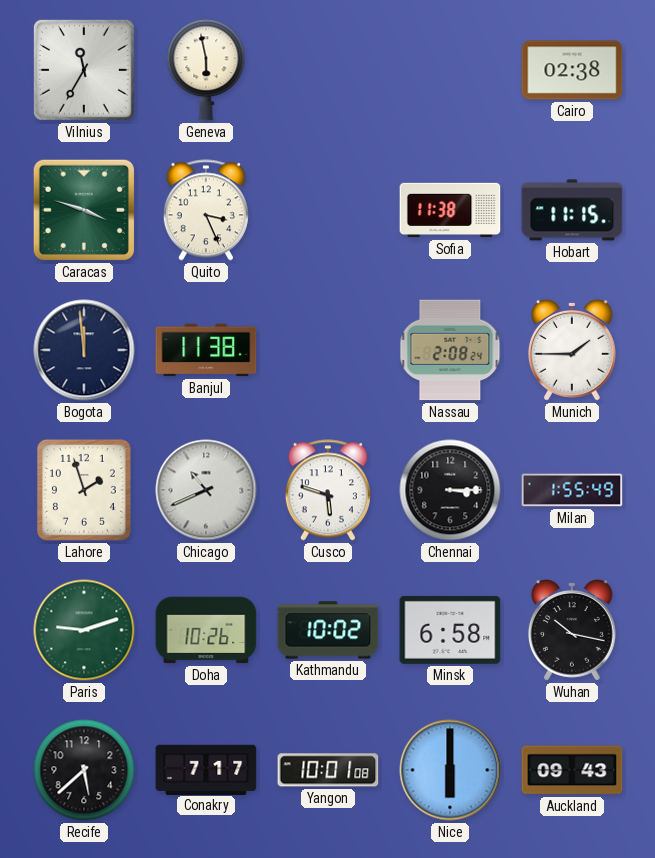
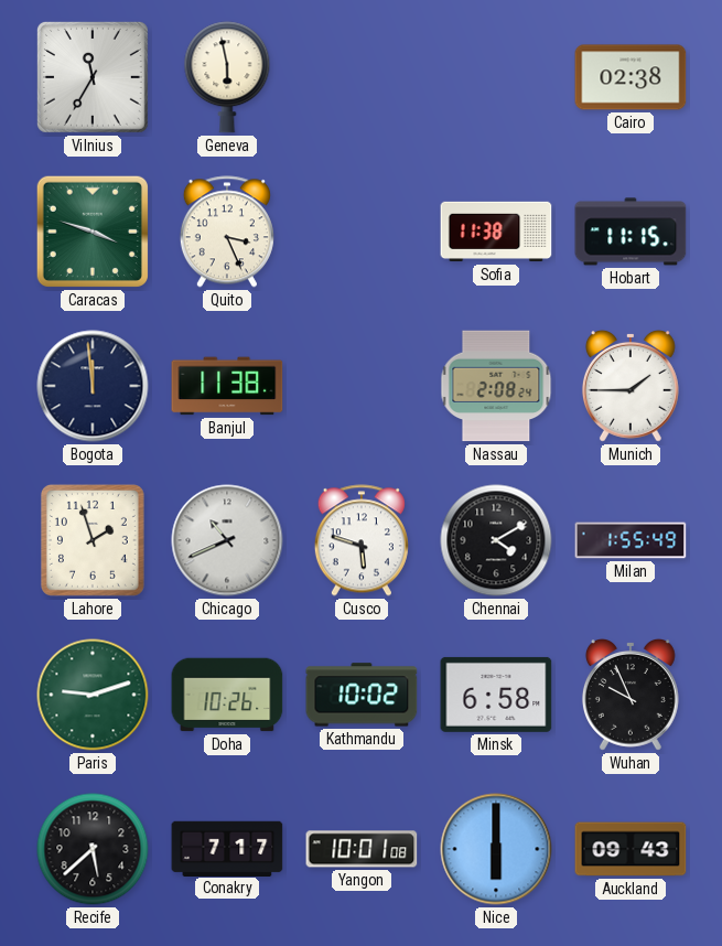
Chennai: 3:15 -> 4:10
Wuhan: 10:17 -> 9:56
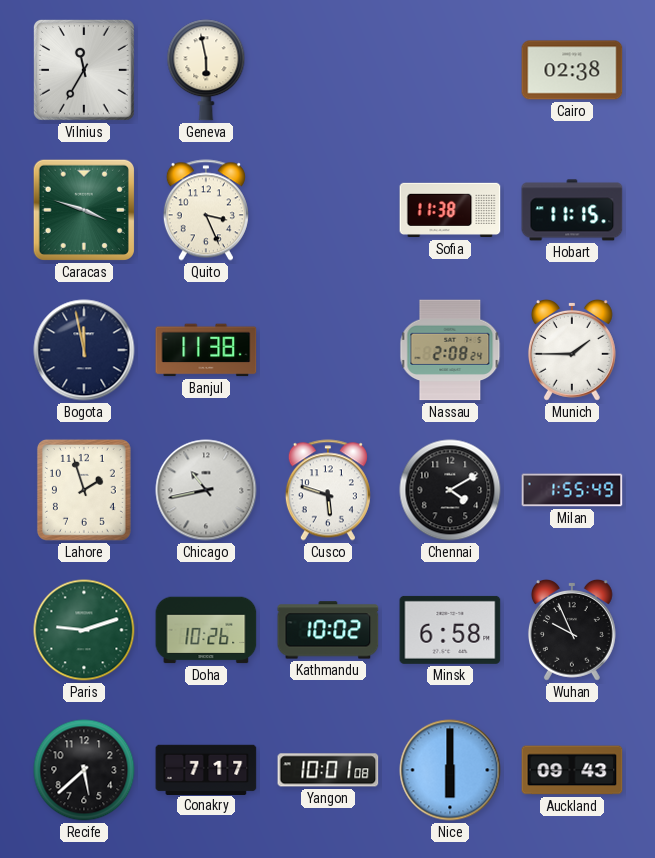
Bogota: 11:59 -> 11:58
Chicago: 10:41 -> 10:43
